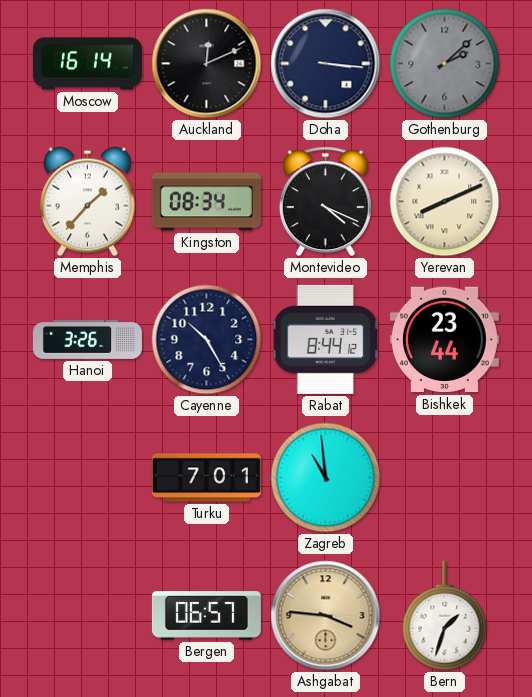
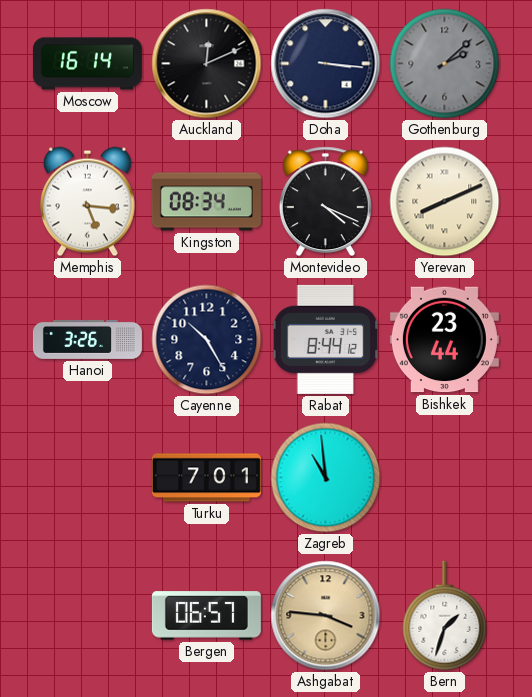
Memphis: 1:37 -> 5:16
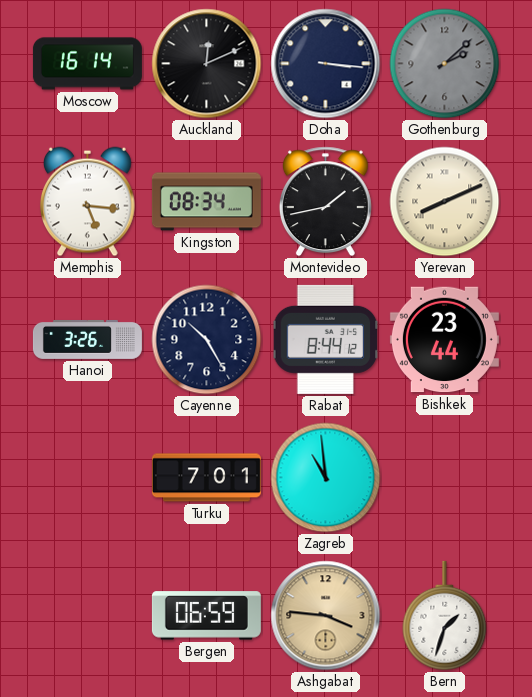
Montevideo: 4:19 -> 1:43
Bergen: 06:57 -> 06:59
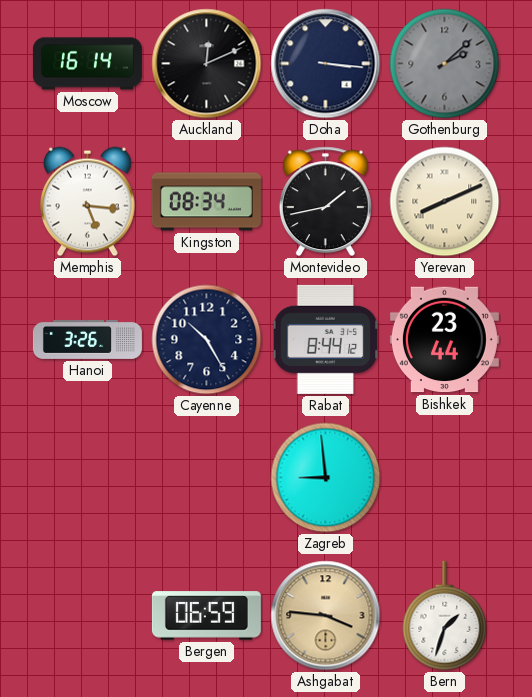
Turku: 7:01 -> none
Zagreb: 10:59 -> 8:59
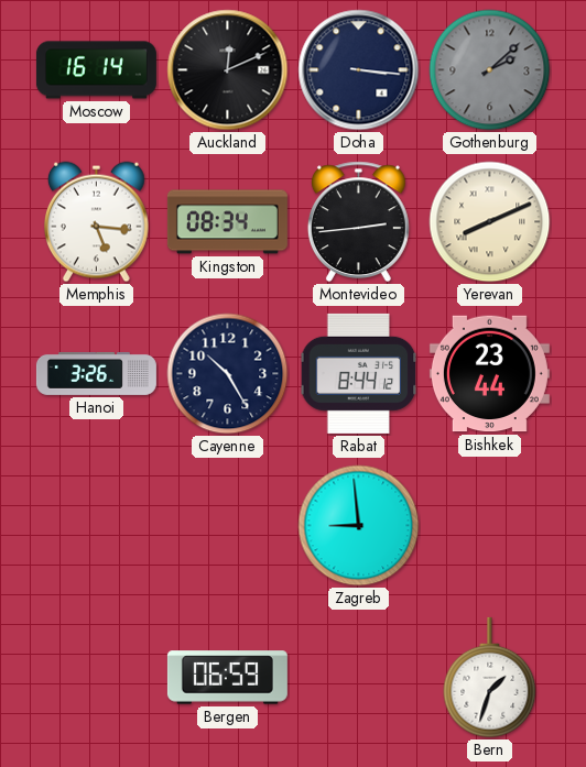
Montevideo: 1:43 -> 2:44
Ashgabat: 3:46 -> none
